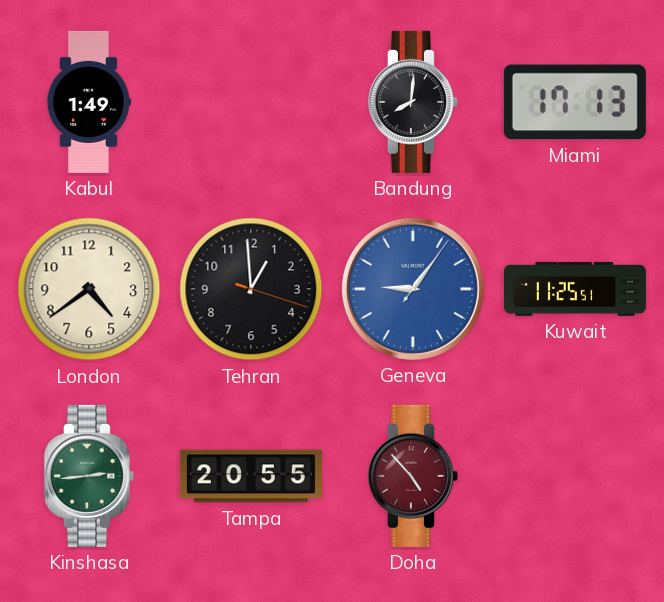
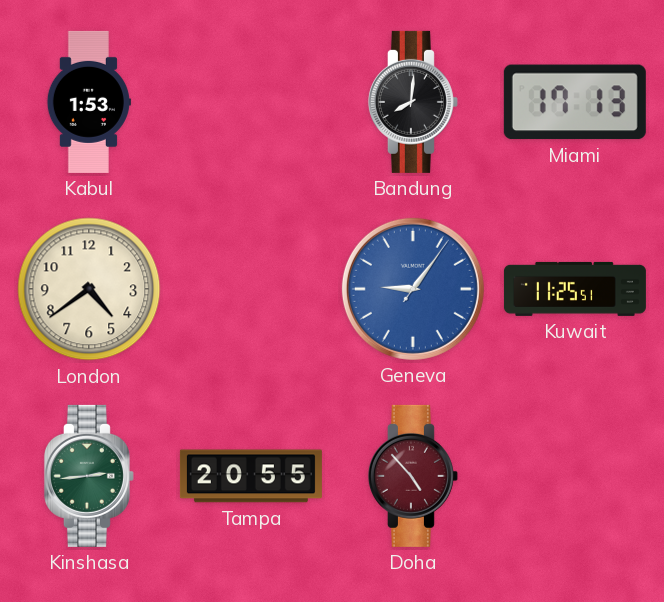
Kabul: 1:49 -> 1:53
Tehran: 12:59 -> none
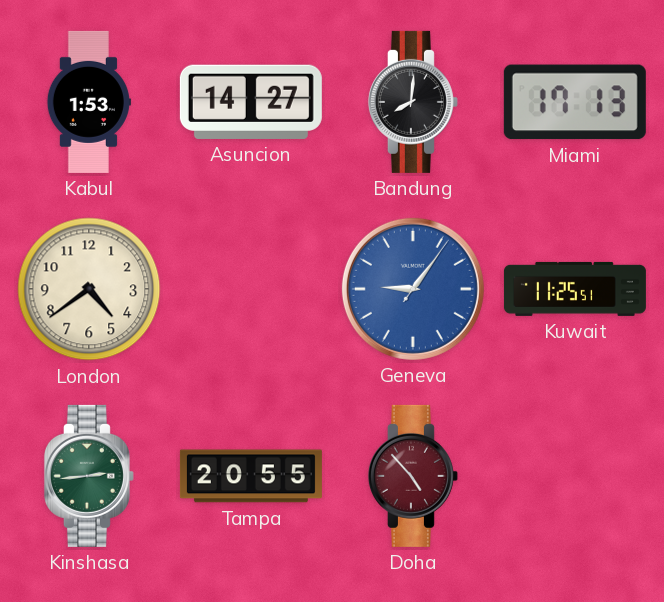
Asuncion: none -> 14:27
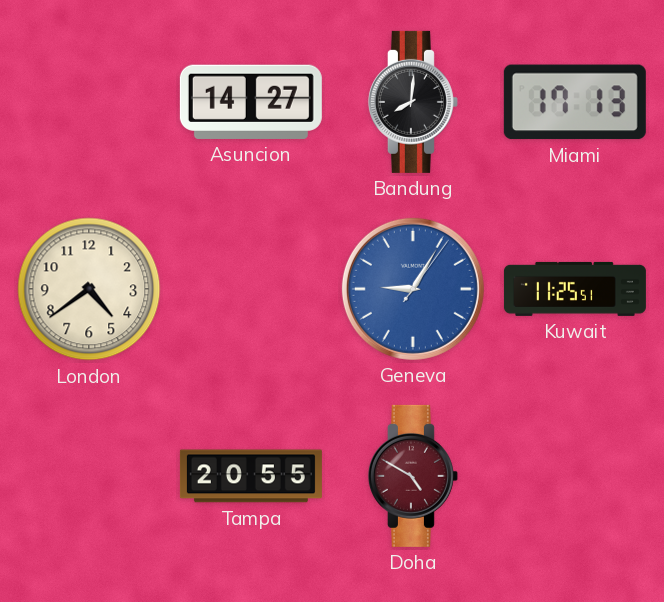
Kabul: 1:53 -> none
Geneva: 9:06 -> 9:05
Kinshasa: 2:44 -> none
Doha: 4:53 -> 4:50
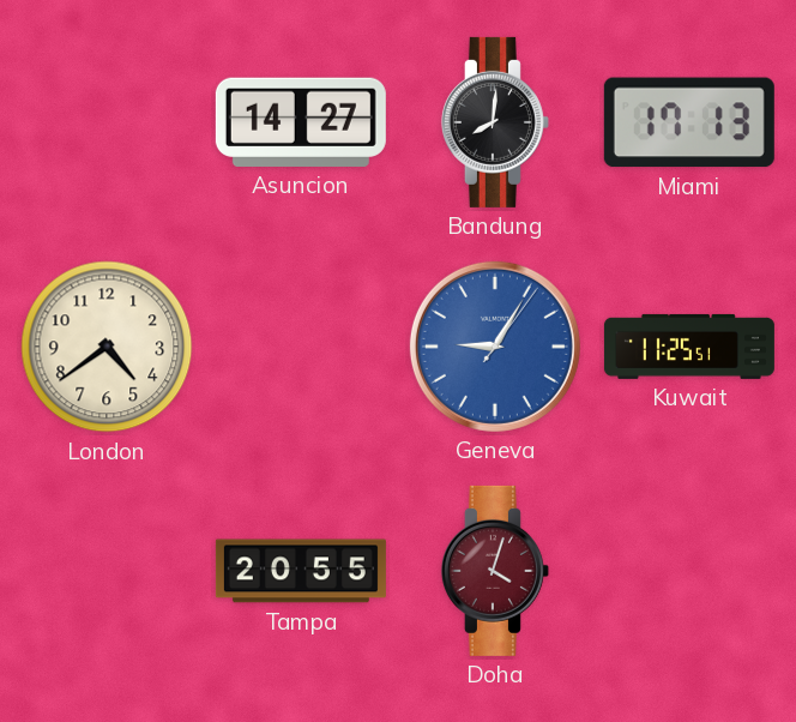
Doha: 4:50 -> 4:03
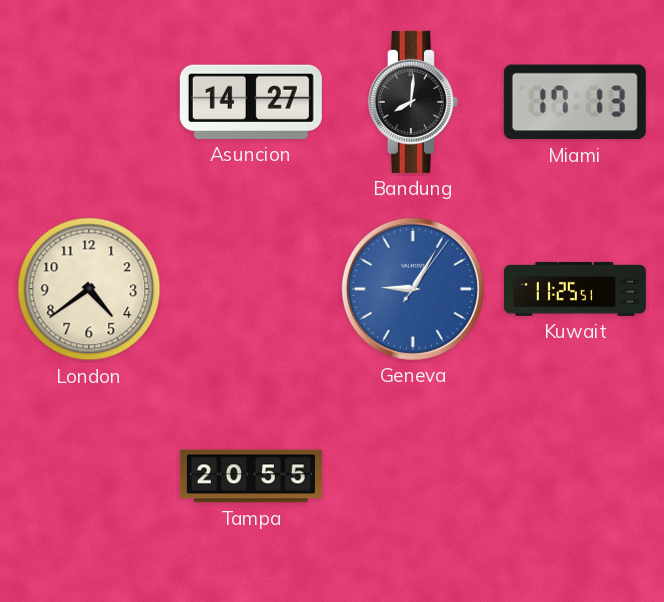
Doha: 4:03 -> none
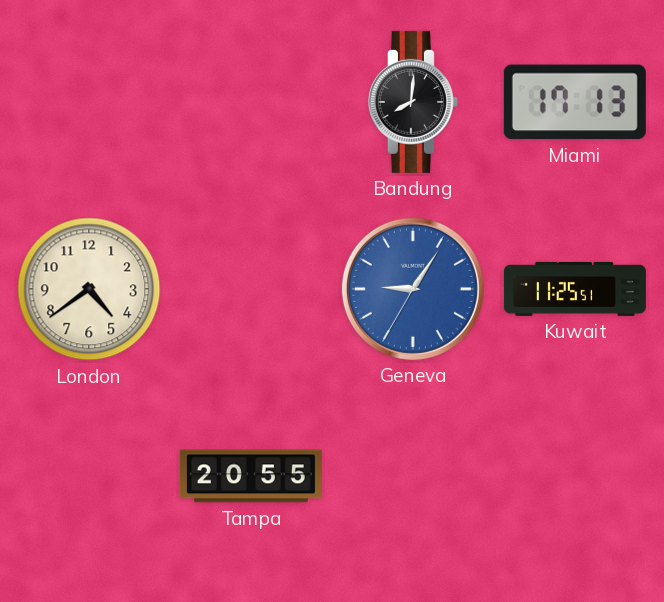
Asuncion: 14:27 -> none
Geneva: 9:05:06 -> 9:05:35
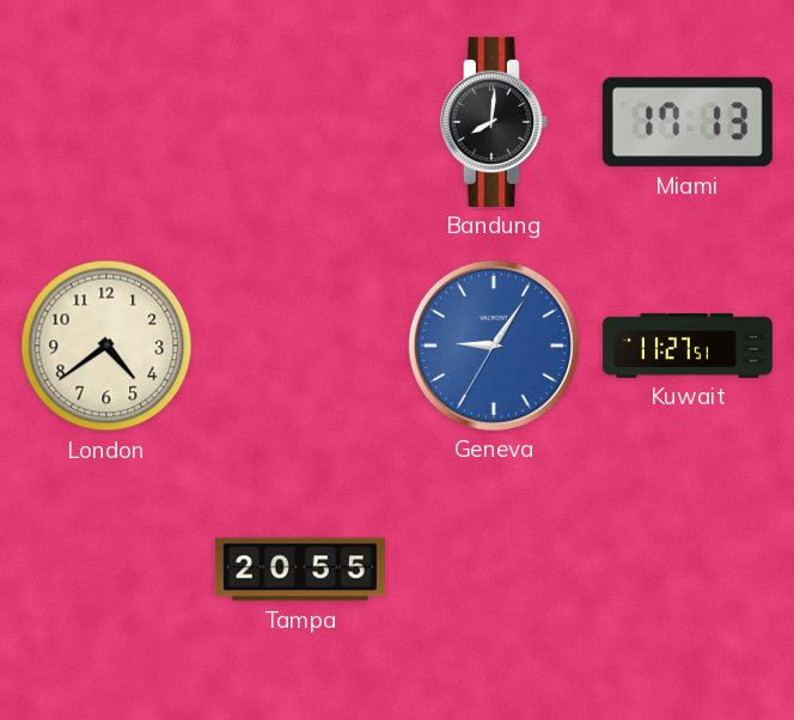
Kuwait: 11:25 -> 11:27
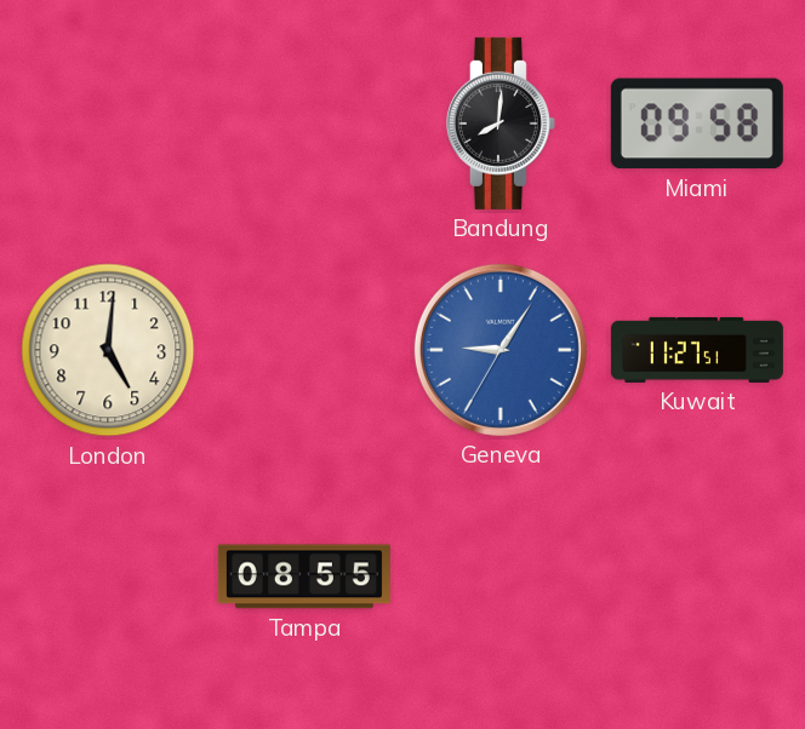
Miami: 17:13 -> 09:58
London: 4:39 -> 5:01
Tampa: 20:55 -> 08:55
